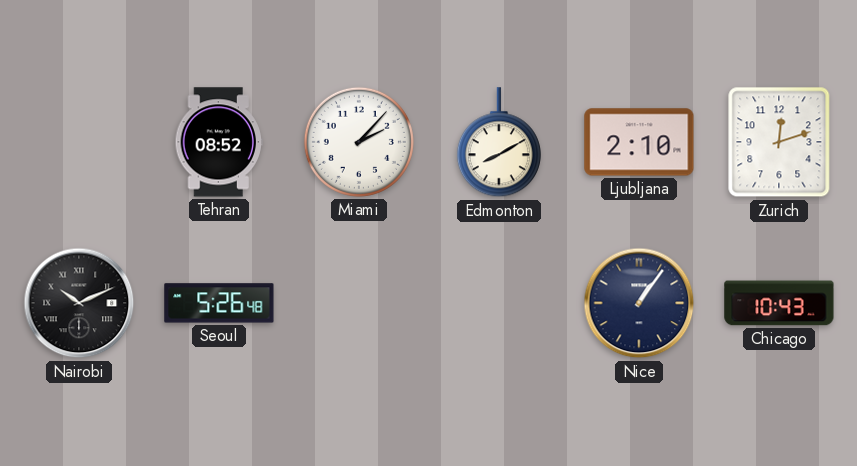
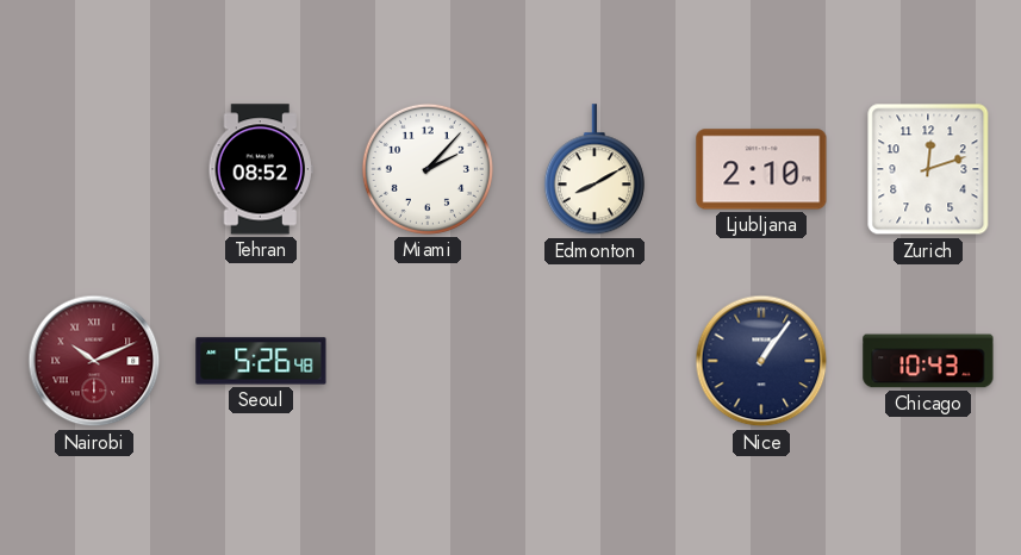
Nairobi dial: black -> burgundy
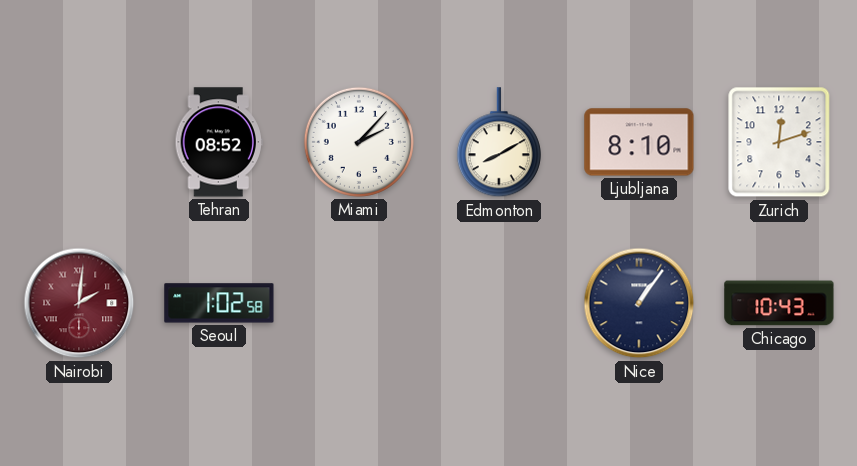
Ljubljana: 2:10 -> 8:10
Nairobi: 10:11 -> 2:01
Seoul: 5:26 -> 1:02
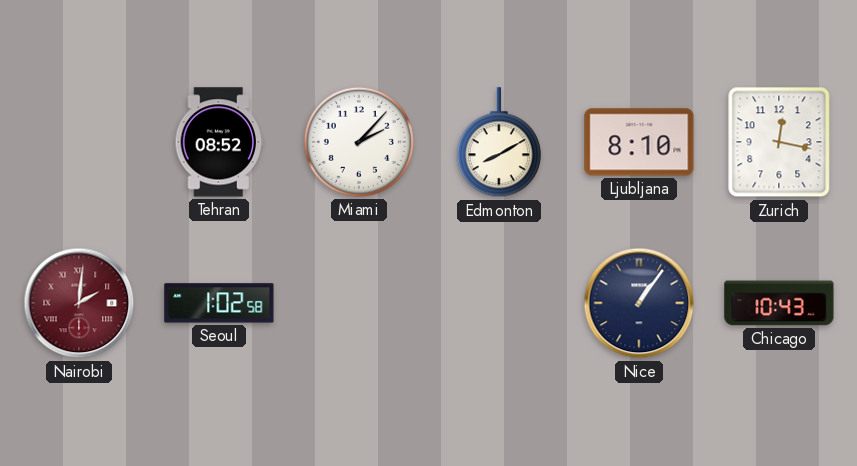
Zurich: 12:12 -> 12:17
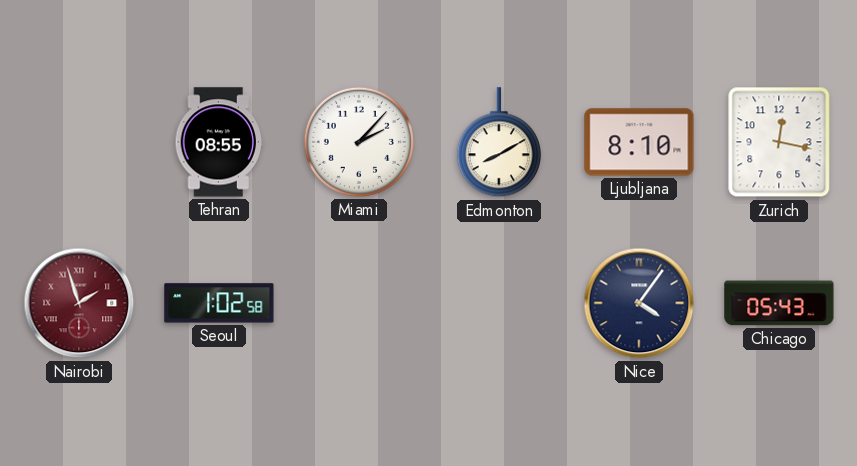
Tehran: 08:52 -> 08:55
Nairobi: 2:01 -> 1:57
Nice: 1:06 -> 4:06
Chicago: 10:43 -> 05:43
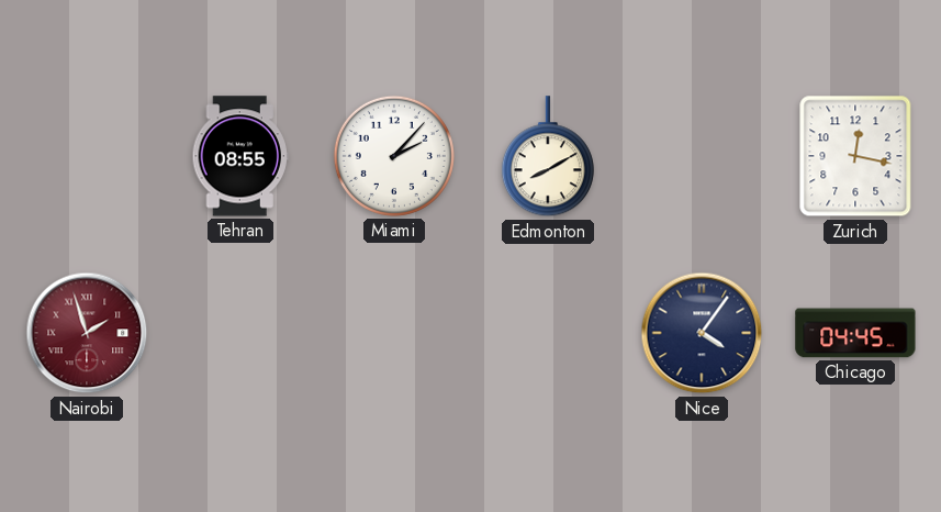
Ljubljana: 8:10 -> none
Seoul: 1:02 -> none
Chicago: 05:43 -> 04:45
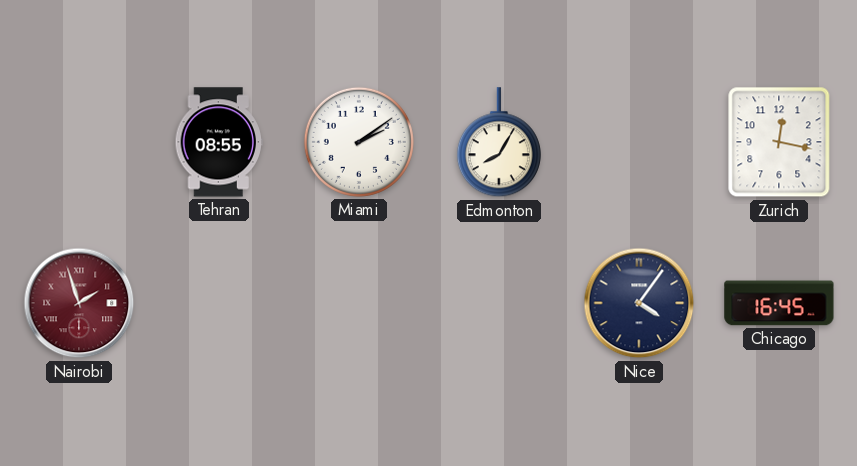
Miami: 2:07 -> 2:09
Edmonton: 8:10 -> 8:05
Chicago: 04:45 -> 16:45
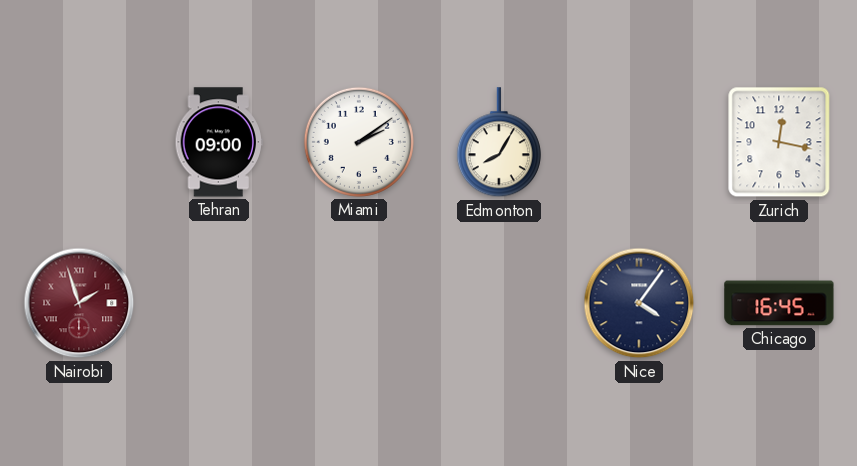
Tehran: 08:55 -> 09:00
